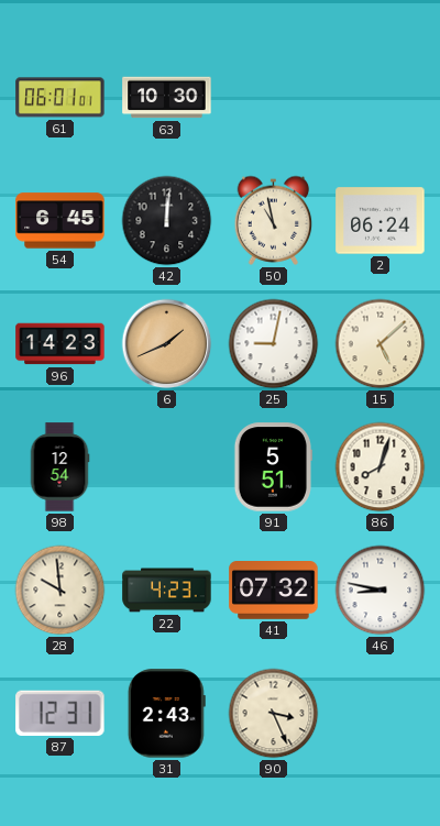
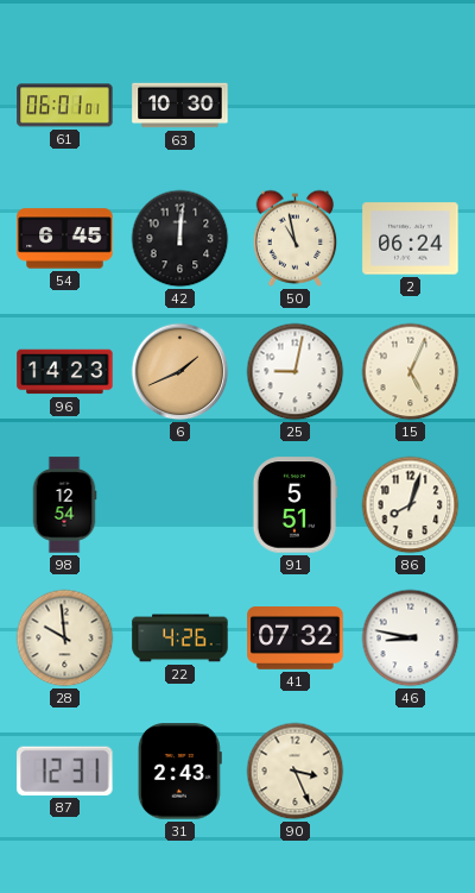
15: 5:08 -> 5:04
22: 4:23 -> 4:26
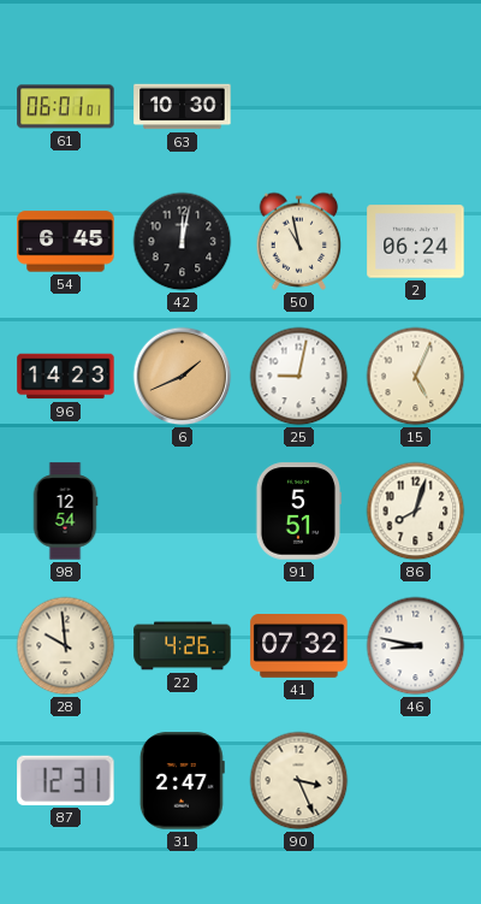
42: 12:01 -> 12:02
31: 2:43 -> 2:47
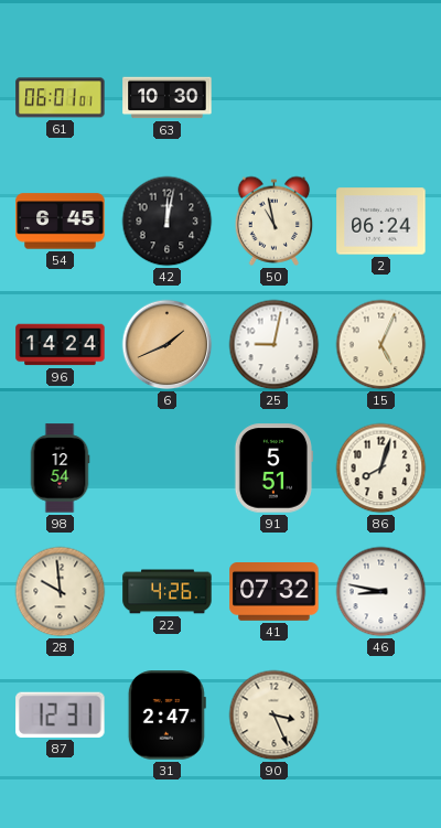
96: 14:23 -> 14:24
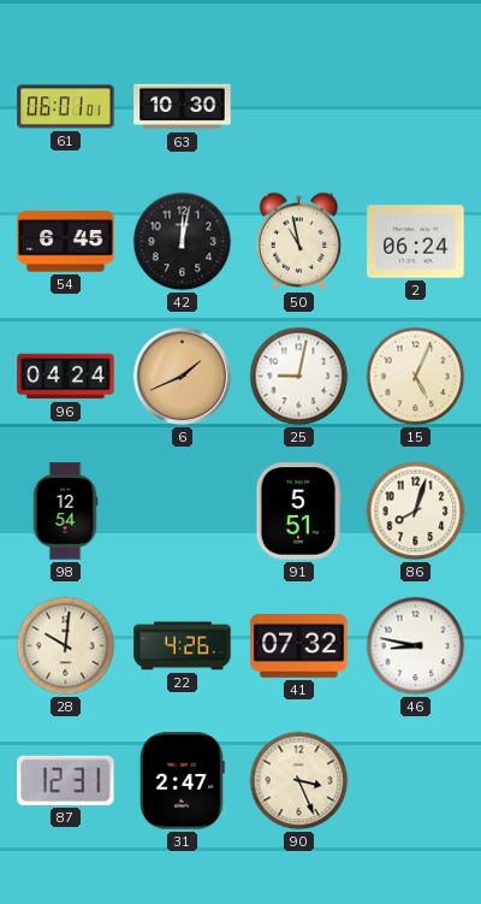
96: 14:24 -> 04:24
28: 9:59 -> 10:01
